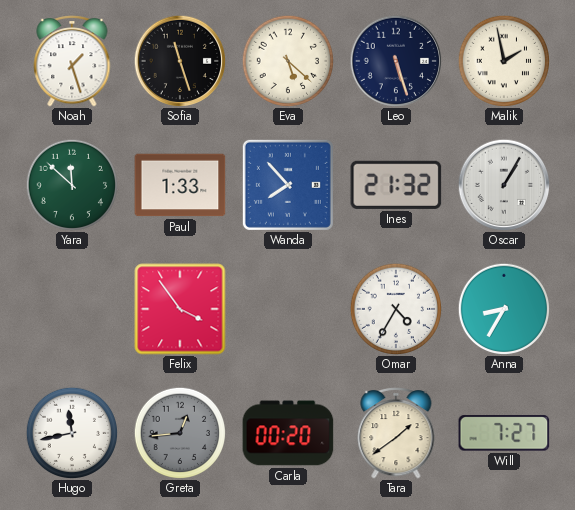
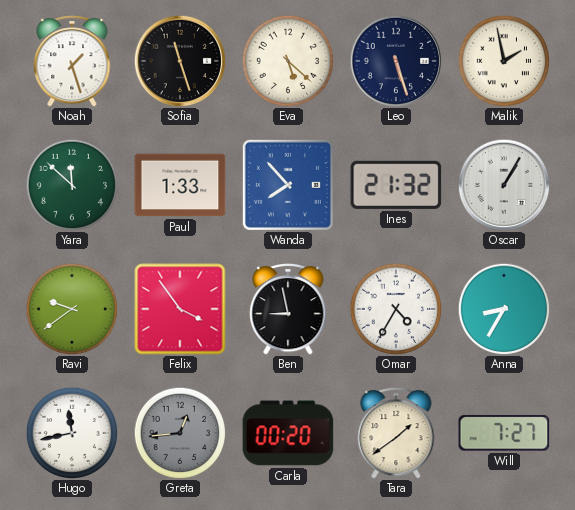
Ravi: none -> 9:39
Ben: none -> 8:58
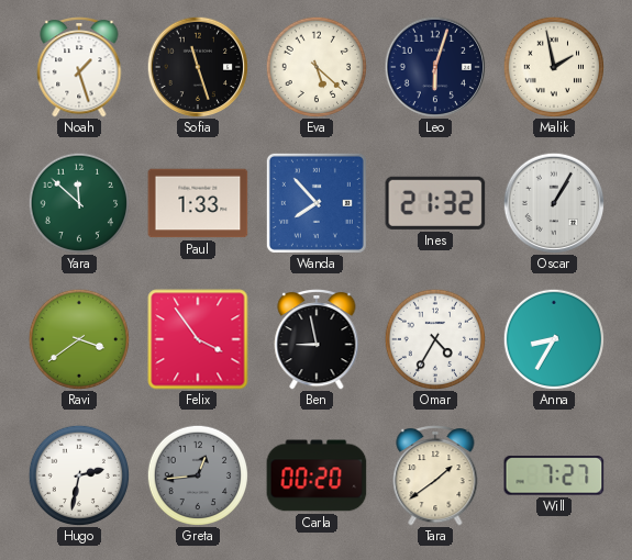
Leo: 5:27 -> 6:03
Ravi: 9:39 -> 3:39
Hugo: 11:43 -> 2:32
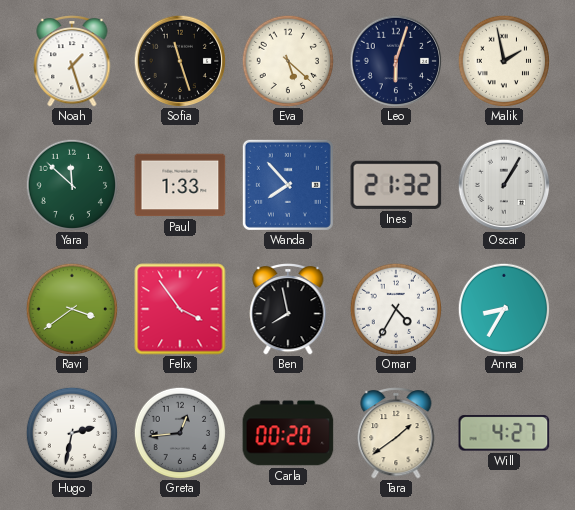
Ben: 8:58 -> 7:58
Will: 7:27 -> 4:27
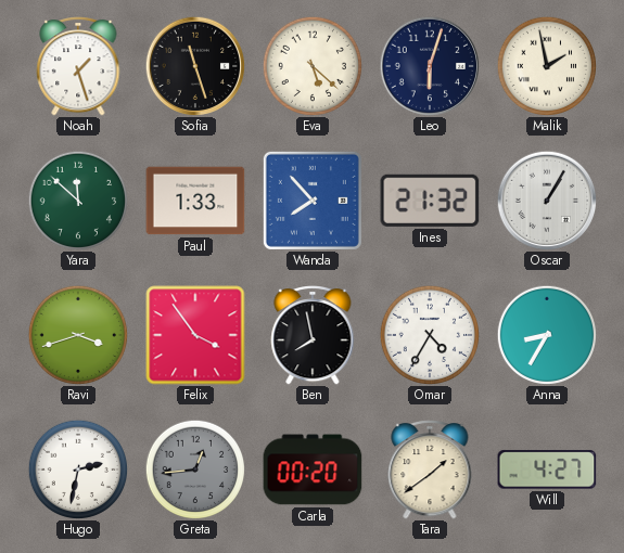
Ravi: 3:39 -> 3:42
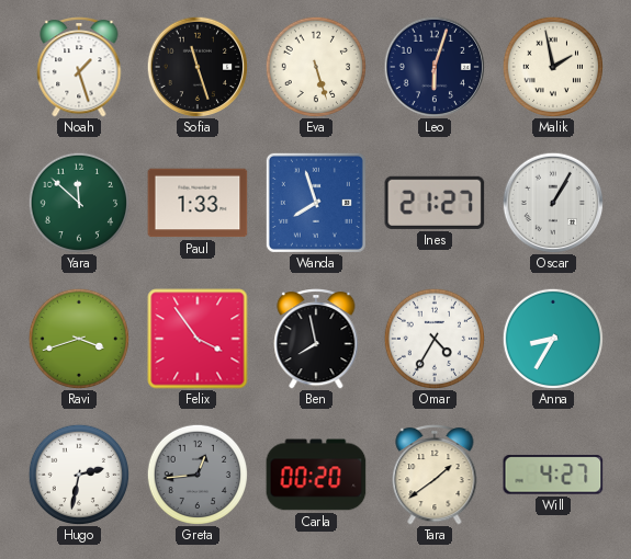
Eva: 5:22 -> 5:27
Wanda: 7:53 -> 7:57
Ines: 21:32 -> 21:27
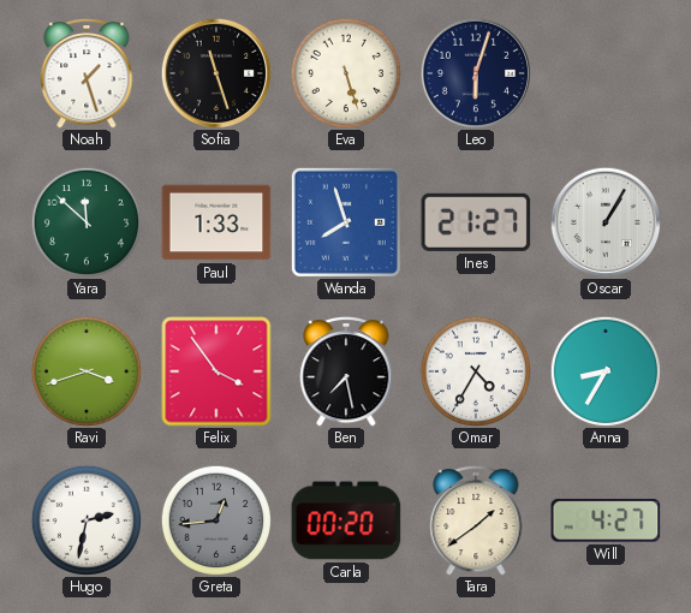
Malik: 1:58 -> none
Ben: 7:58 -> 7:28
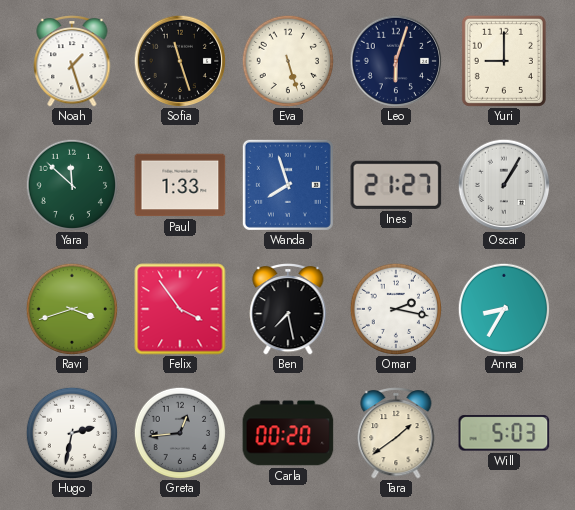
Yuri: none -> 9:00
Omar: 4:35 -> 2:17
Will: 4:27 -> 5:03
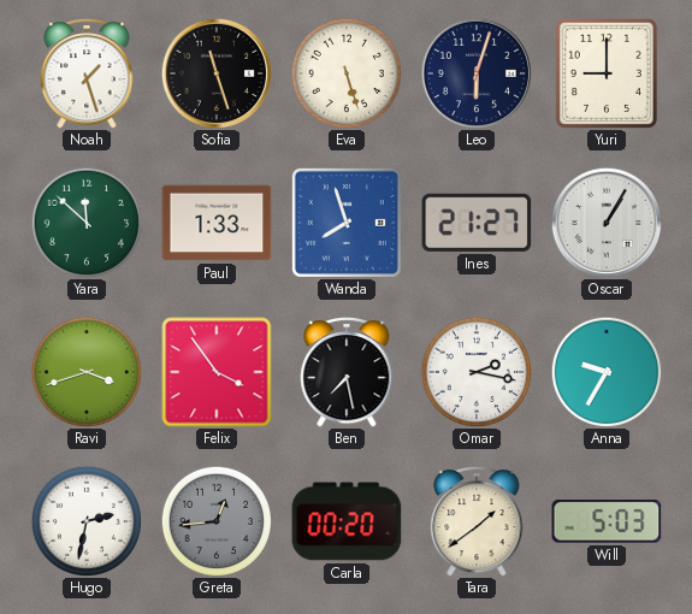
Anna: 8:35 -> 9:35
